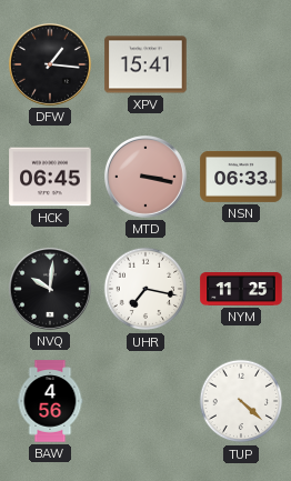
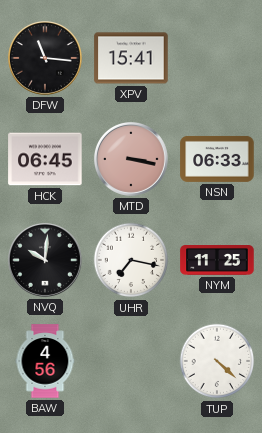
DFW: 1:16 -> 11:16
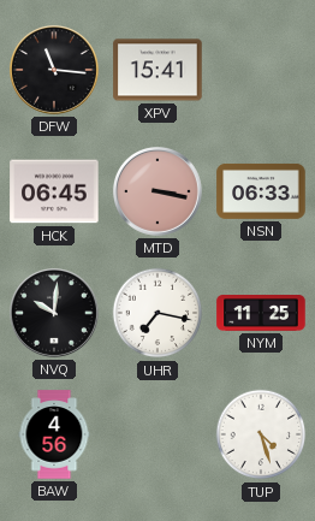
TUP: 4:22 -> 4:27
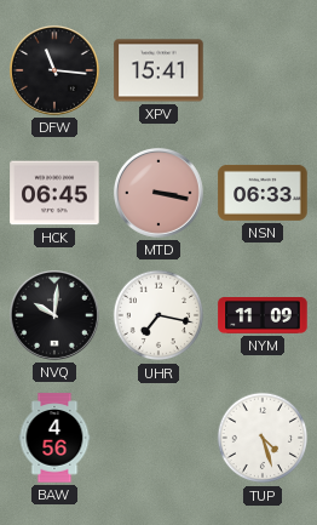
NYM: 11:25 -> 11:09
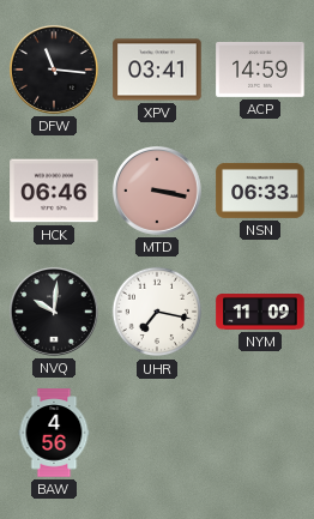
XPV: 15:41 -> 03:41
ACP: none -> 14:59
HCK: 06:45 -> 06:46
TUP: 4:27 -> none
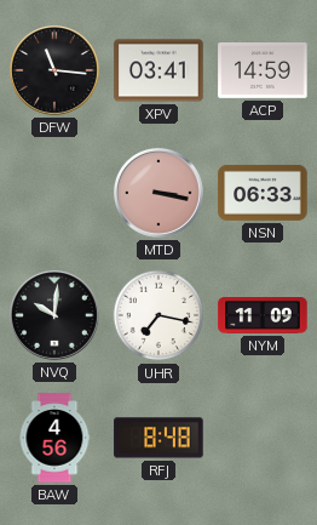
HCK: 06:46 -> none
RFJ: none -> 8:48
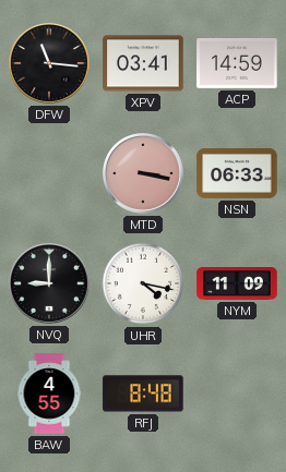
NVQ: 10:01 -> 9:00
UHR: 7:17 -> 4:17
BAW: 4:56 -> 4:55
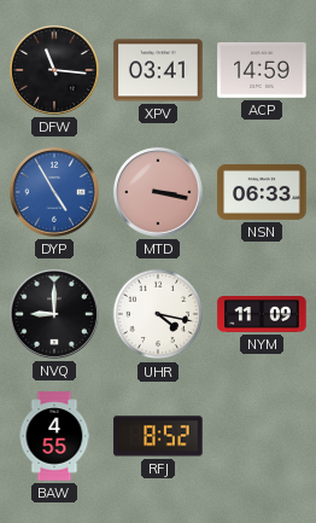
DYP: none -> 4:55
RFJ: 8:48 -> 8:52
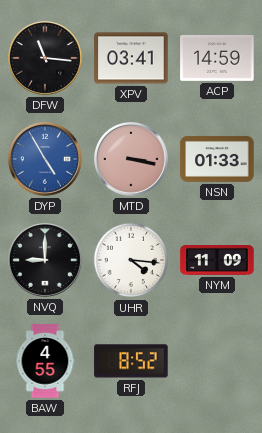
NSN: 06:33 -> 01:33
UHR: 4:17 -> 4:16
